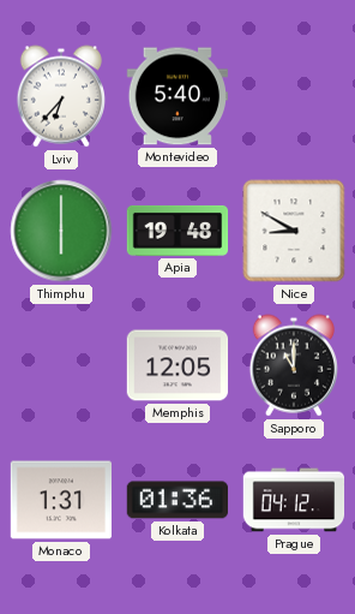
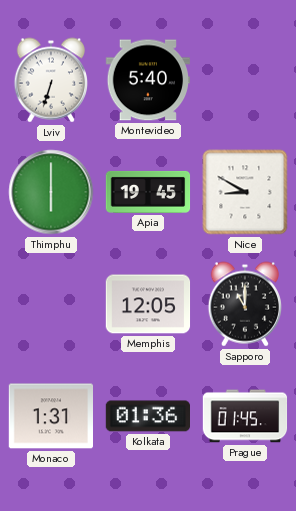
Lviv: 6:37 -> 6:33
Apia: 19:48 -> 19:45
Prague: 04:12 -> 01:45
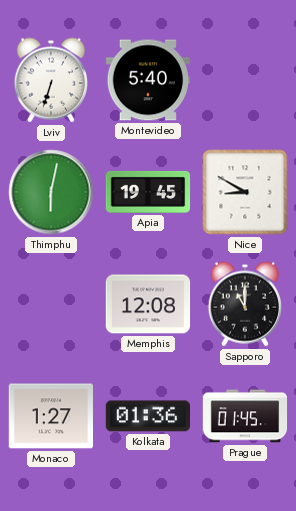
Thimphu: 6:00 -> 6:02
Memphis: 12:05 -> 12:08
Monaco: 1:31 -> 1:27
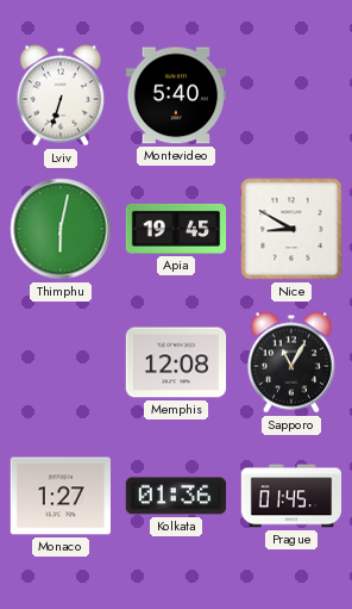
Sapporo: 11:00 -> 11:05
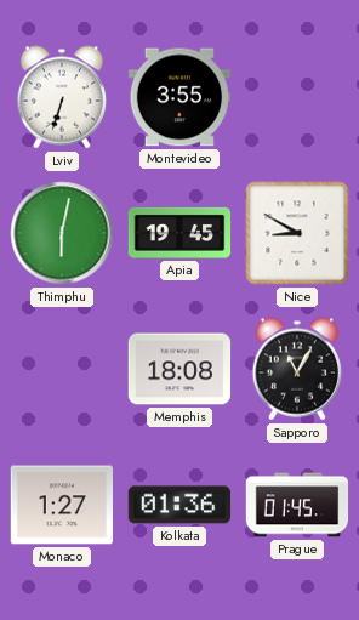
Montevideo: 5:40 -> 3:55
Memphis: 12:08 -> 18:08
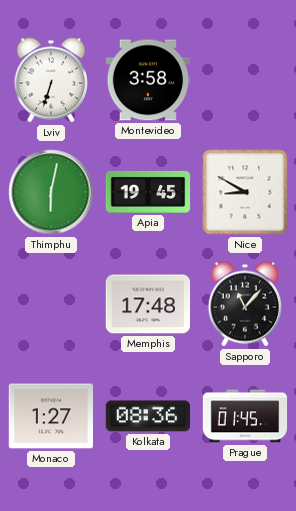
Montevideo: 3:55 -> 3:58
Memphis: 18:08 -> 17:48
Sapporo: 11:05 -> 11:07
Kolkata: 01:36 -> 08:36
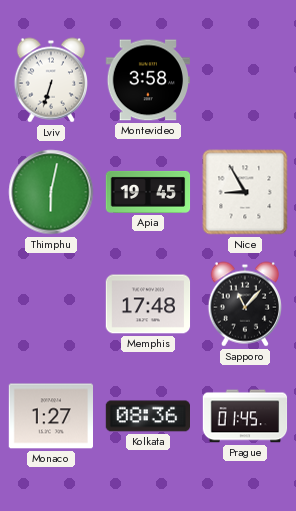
Nice: 8:50 -> 8:55
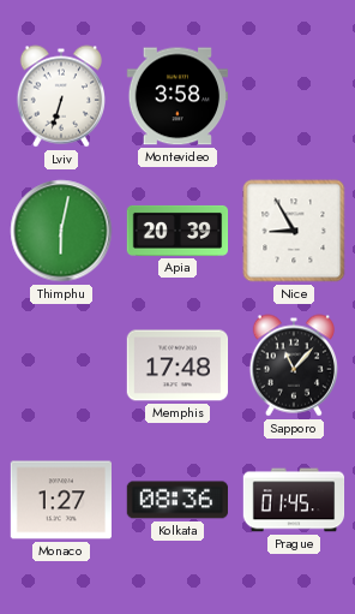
Apia: 19:45 -> 20:39
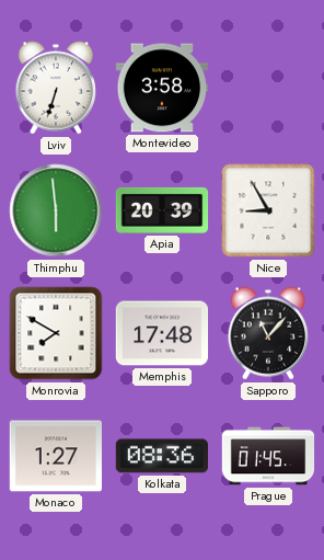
Thimphu: 6:02 -> 5:59
Monrovia: none -> 7:50
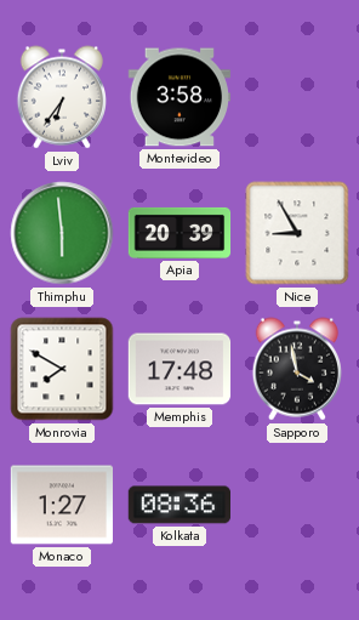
Lviv: 6:33 -> 6:36
Sapporo: 11:07 -> 3:58
Prague: 01:45 -> none
